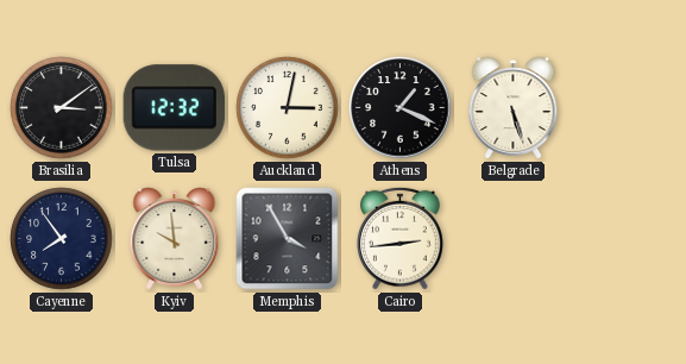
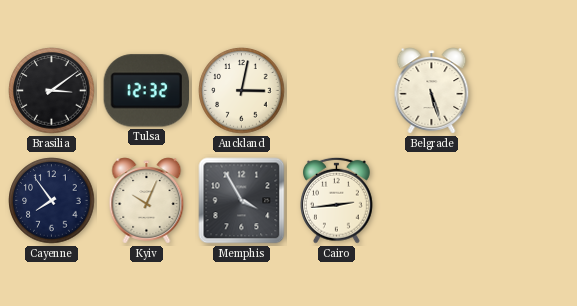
Athens: 1:19 -> none
Kyiv: 9:59 -> 10:04
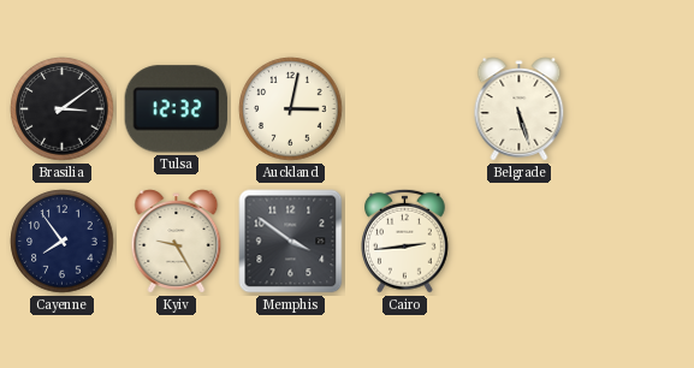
Kyiv: 10:04 -> 9:25
Memphis: 3:55 -> 3:51
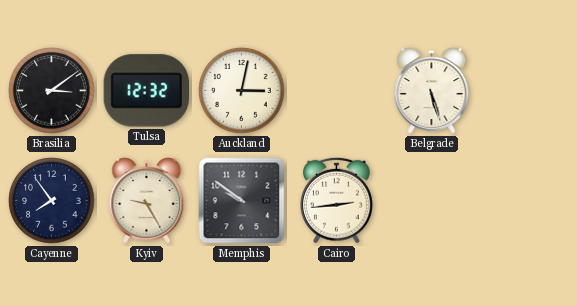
Memphis: 3:51 -> 9:51
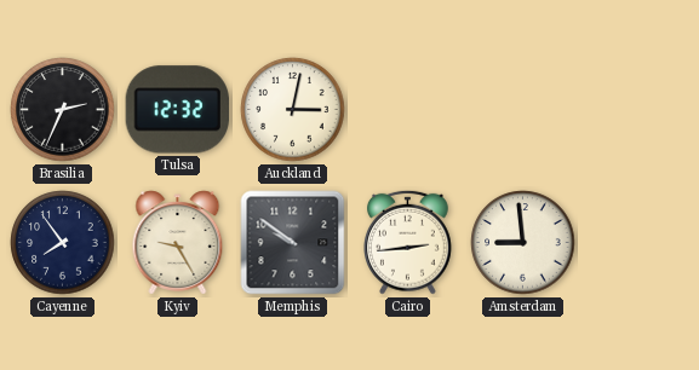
Brasilia: 3:09 -> 2:34
Belgrade: 5:27 -> none
Amsterdam: none -> 8:59
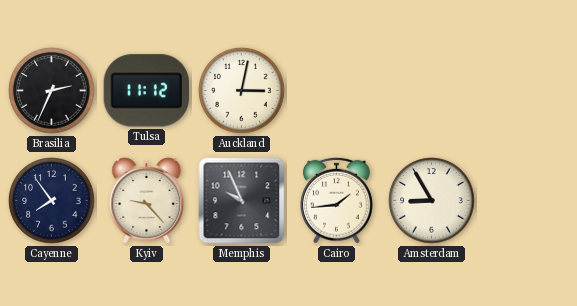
Tulsa: 12:32 -> 11:12
Kyiv: 9:25 -> 9:23
Memphis: 9:51 -> 9:56
Cairo: 2:44 -> 1:44
Amsterdam: 8:59 -> 8:55
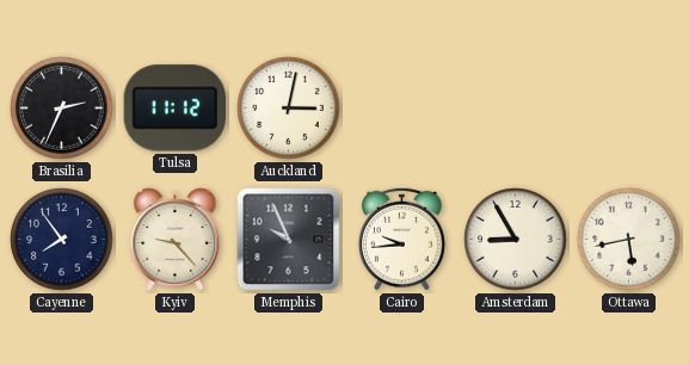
Cairo: 1:44 -> 9:44
Ottawa: none -> 5:43
